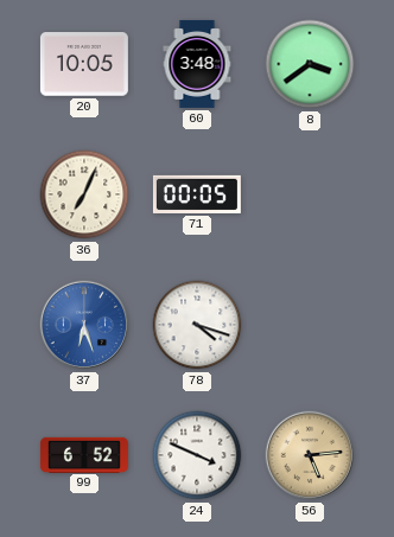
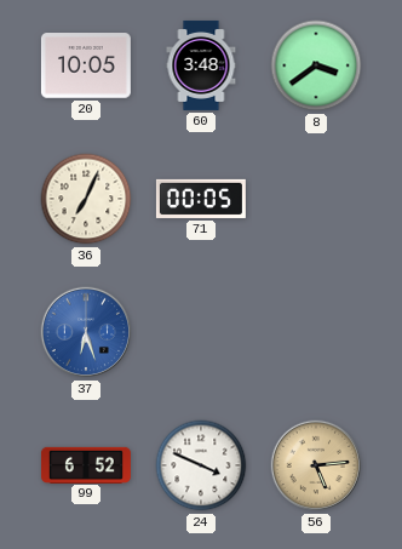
78: 4:18 -> none
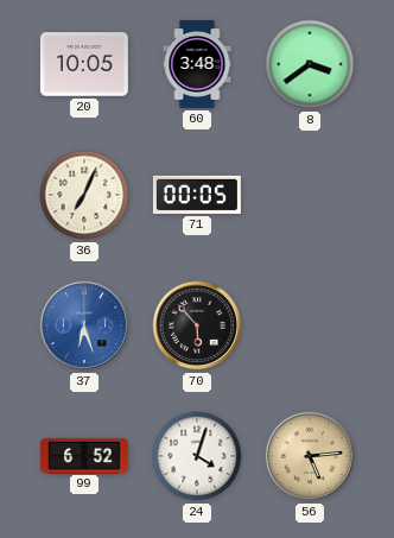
70: none -> 5:53
24: 3:49 -> 4:03
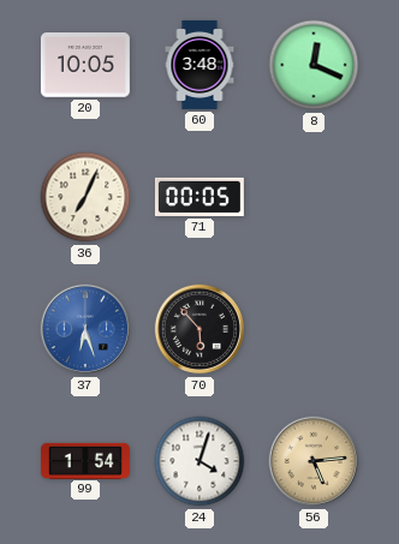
8: 3:39 -> 12:19
99: 6:52 -> 1:54
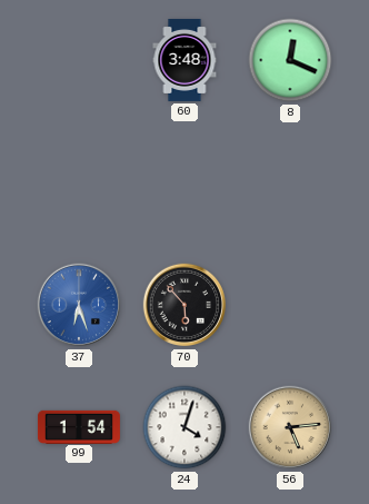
20: 10:05 -> none
36: 7:04 -> none
71: 00:05 -> none
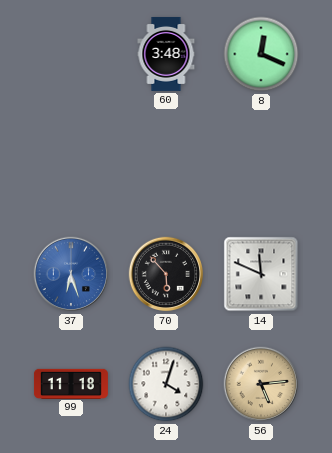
14: none -> 11:49
99: 1:54 -> 11:18
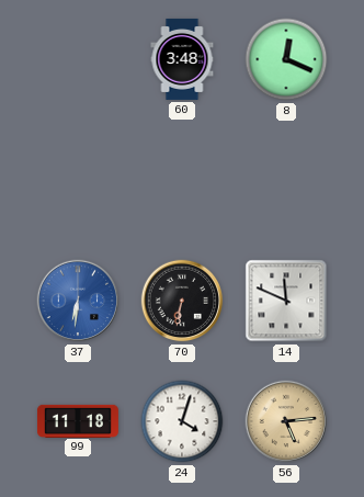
37: 6:27 -> 6:31
70: 5:53 -> 6:32
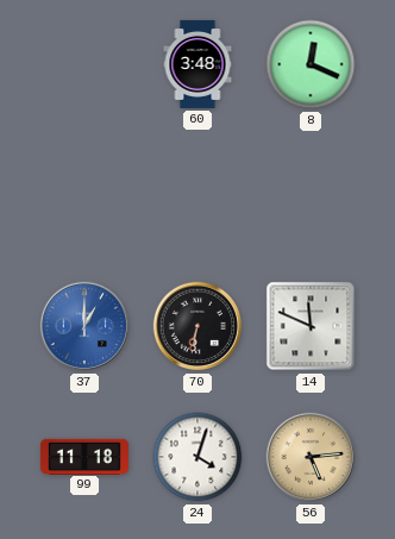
37: 6:31 -> 1:00
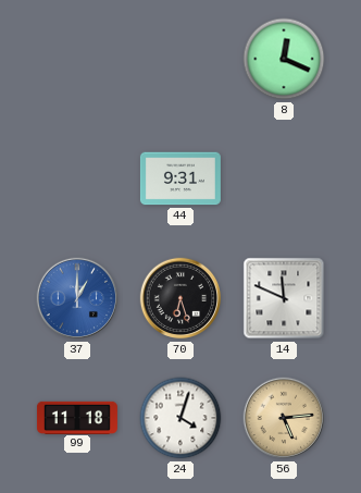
60: 3:48 -> none
44: none -> 9:31
70: 6:32 -> 6:27
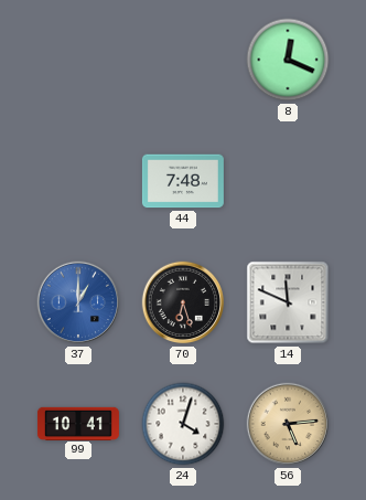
44: 9:31 -> 7:48
99: 11:18 -> 10:41
